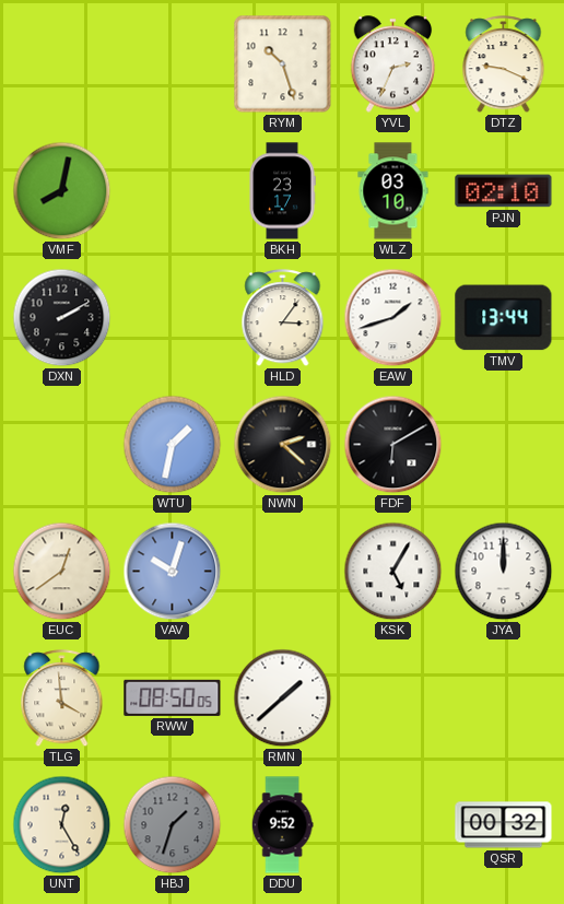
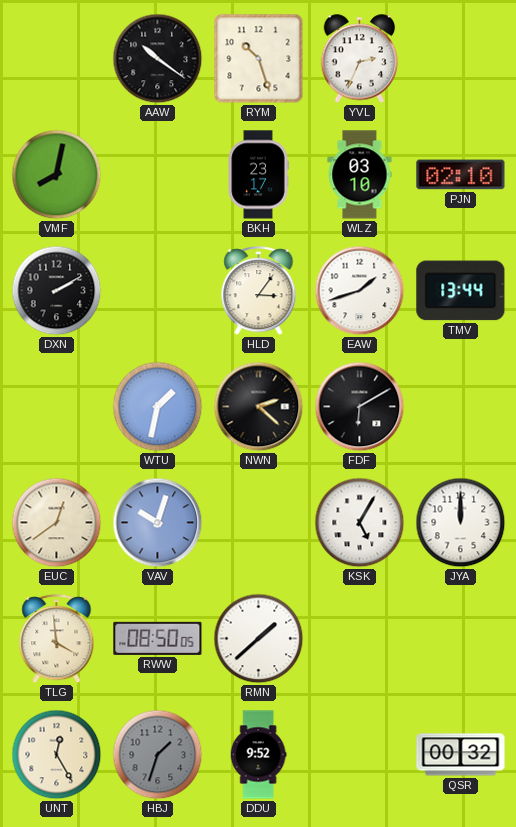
AAW: none -> 10:21
DTZ: 9:19 -> none
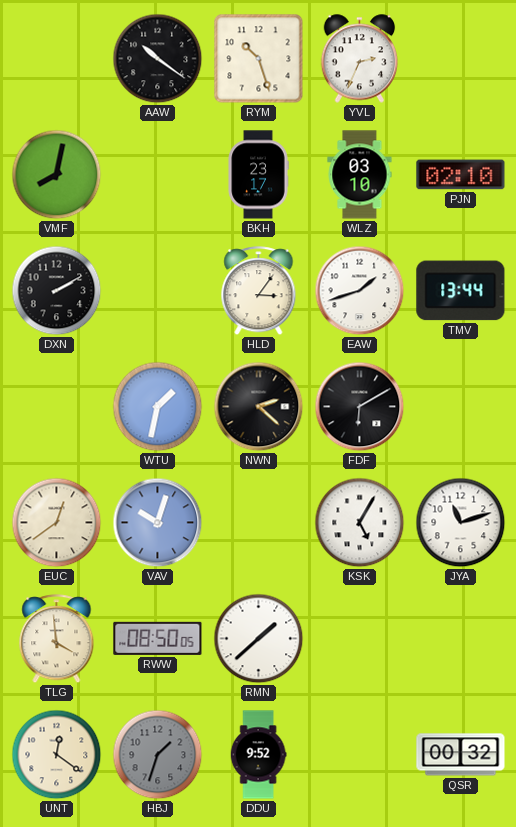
JYA: 12:00 -> 11:12
UNT: 12:25 -> 12:21
